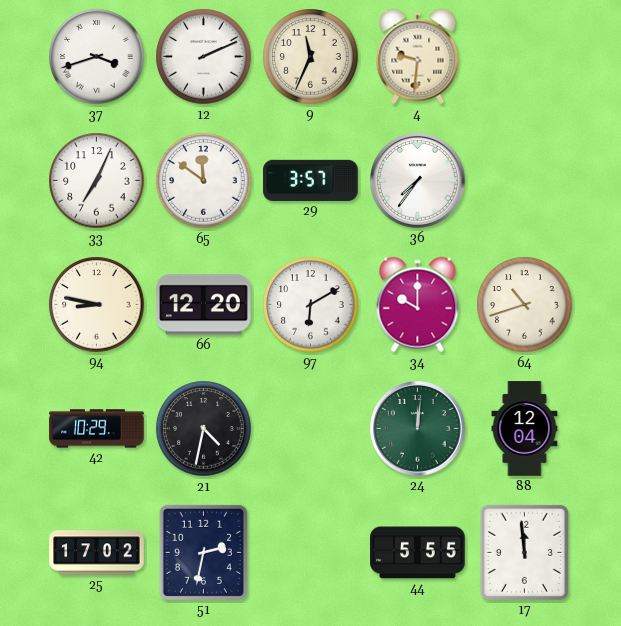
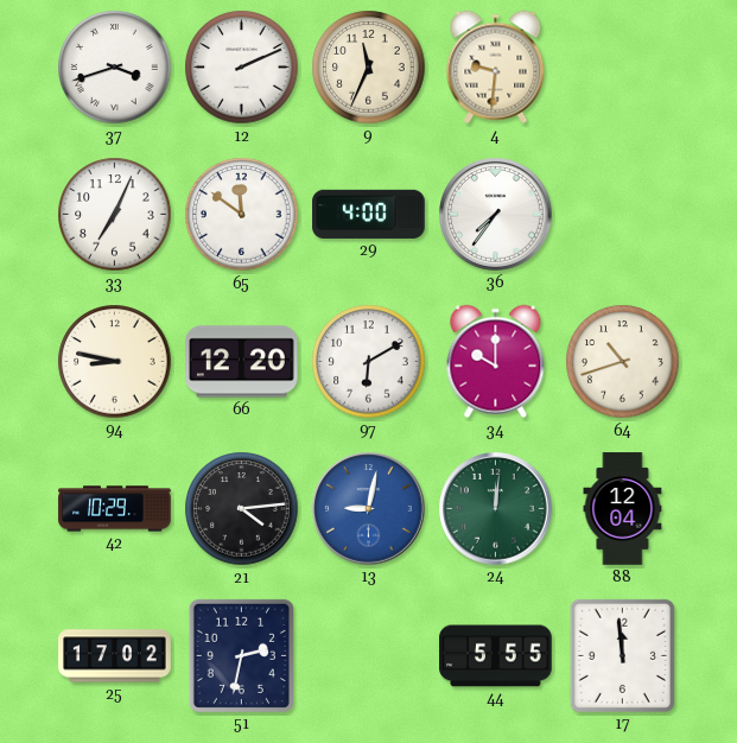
29: 3:57 -> 4:00
21: 4:32 -> 4:14
13: none -> 9:02
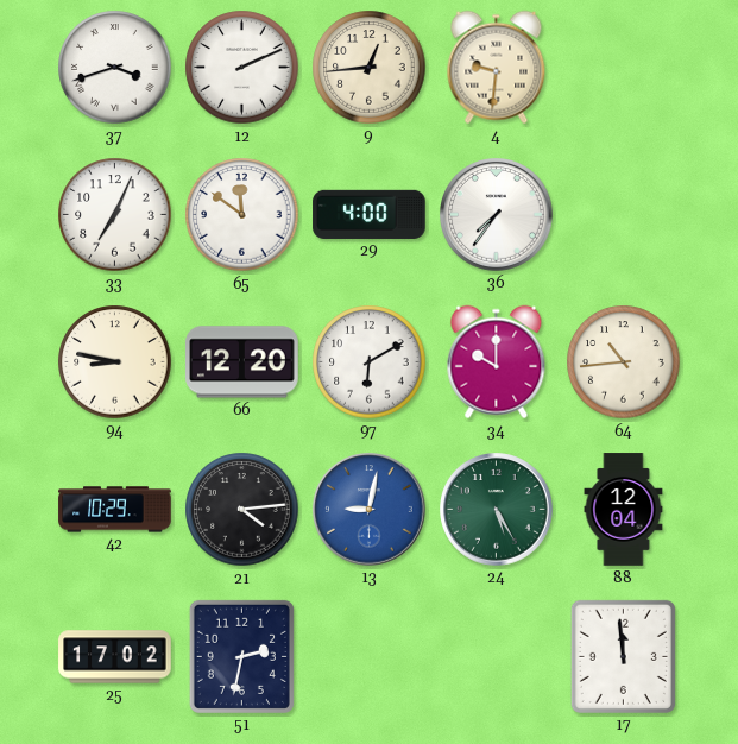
9: 11:34 -> 12:44
64: 10:42 -> 10:44
24: 12:01 -> 5:25
44: 5:55 -> none
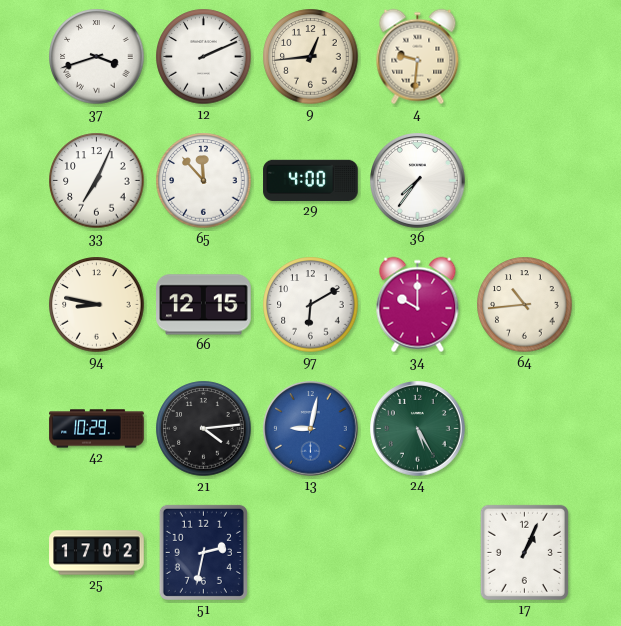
65: 11:51 -> 11:53
66: 12:20 -> 12:15
88: 12:04 -> none
17: 11:59 -> 1:04
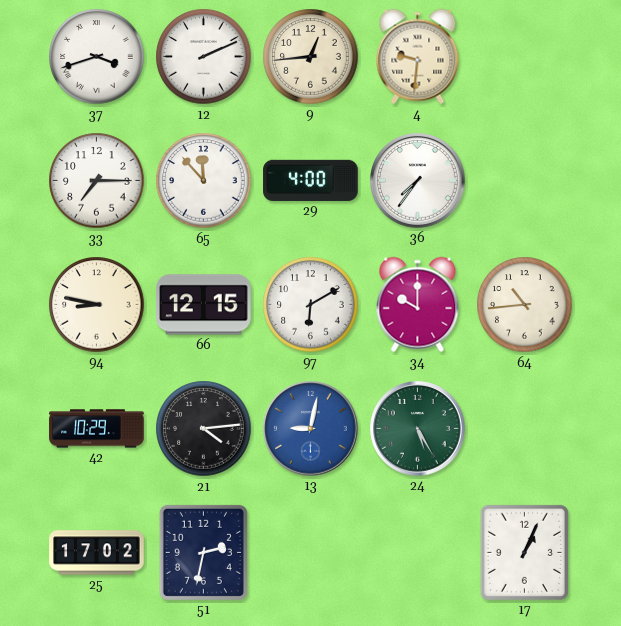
33: 7:04 -> 7:15
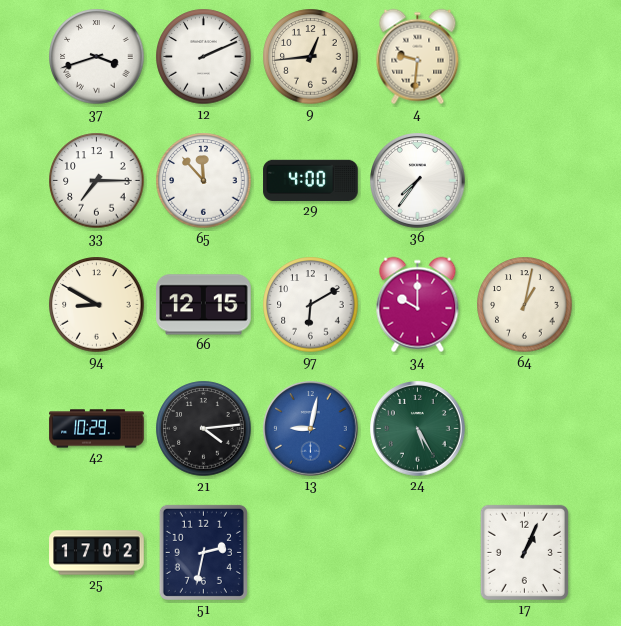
94: 8:47 -> 8:50
64: 10:44 -> 1:02
